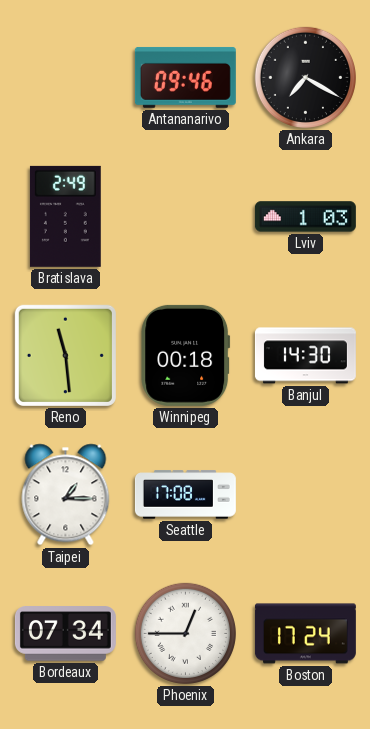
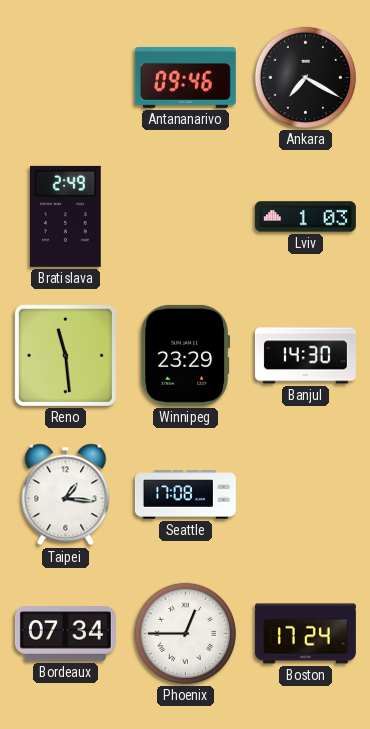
Winnipeg: 00:18 -> 23:29
Taipei: 1:15 -> 1:16
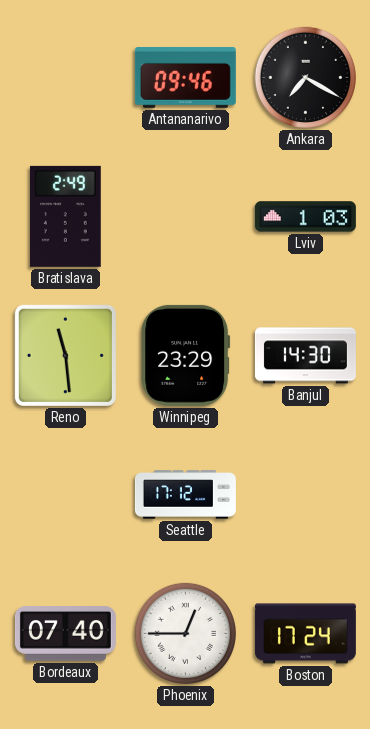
Taipei: 1:16 -> none
Seattle: 17:08 -> 17:12
Bordeaux: 07:34 -> 07:40
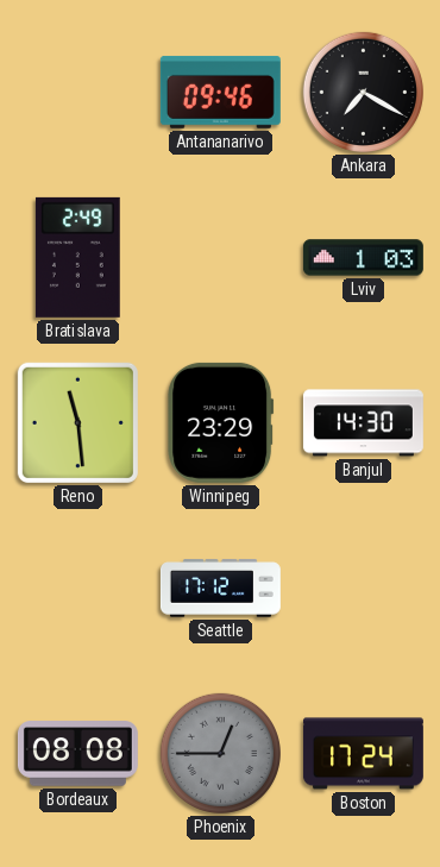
Bordeaux: 07:40 -> 08:08
Phoenix dial: white -> grey
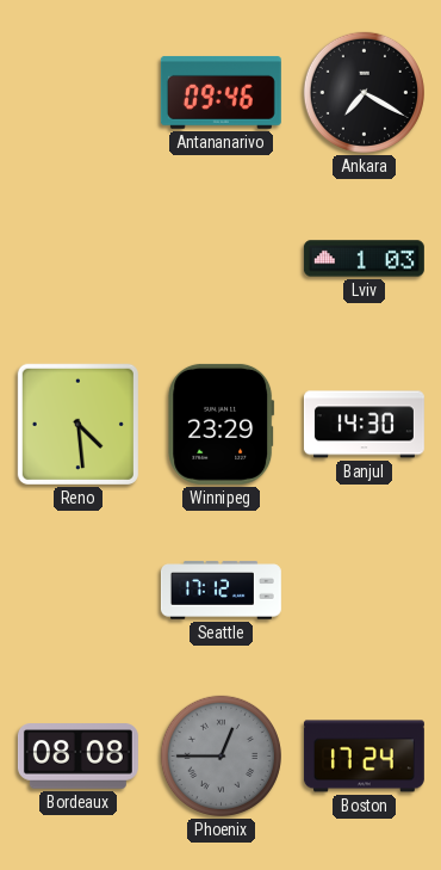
Bratislava: 2:49 -> none
Reno: 11:29 -> 4:29
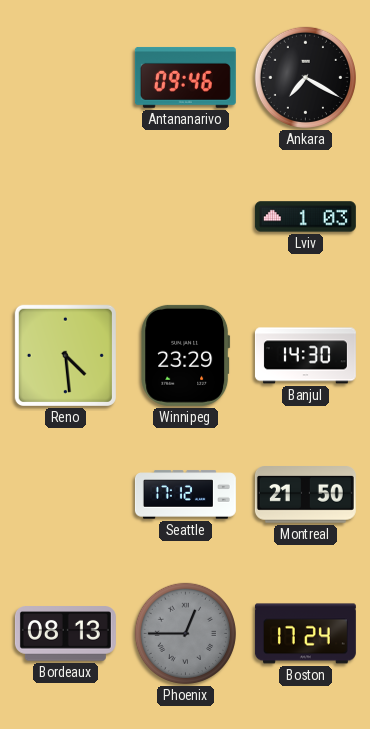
Montreal: none -> 21:50
Bordeaux: 08:08 -> 08:13
